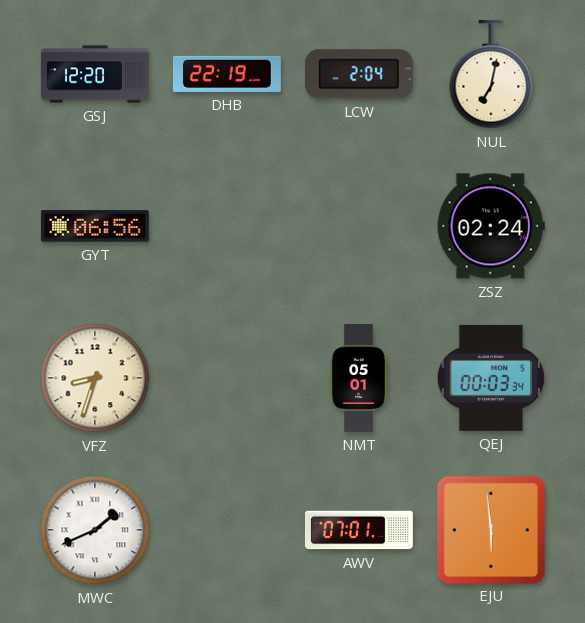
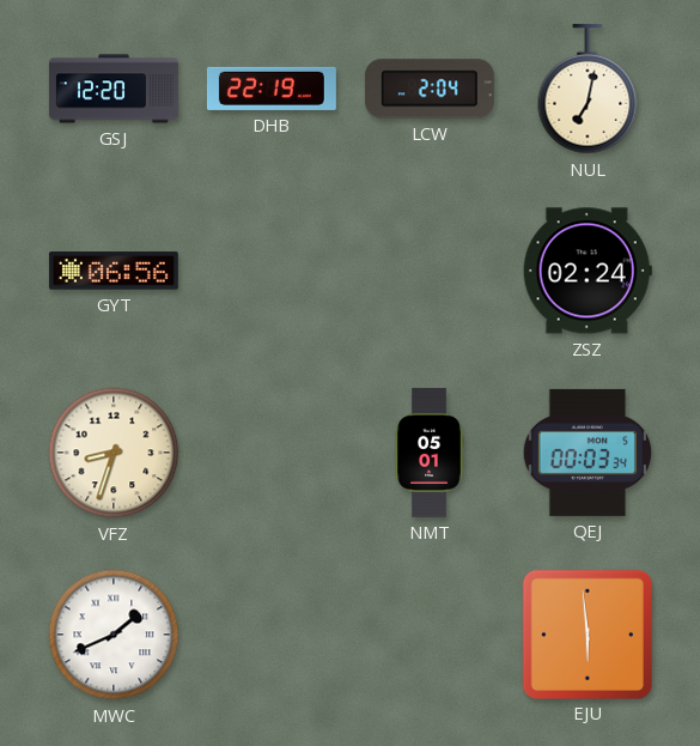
AWV: 07:01 -> none
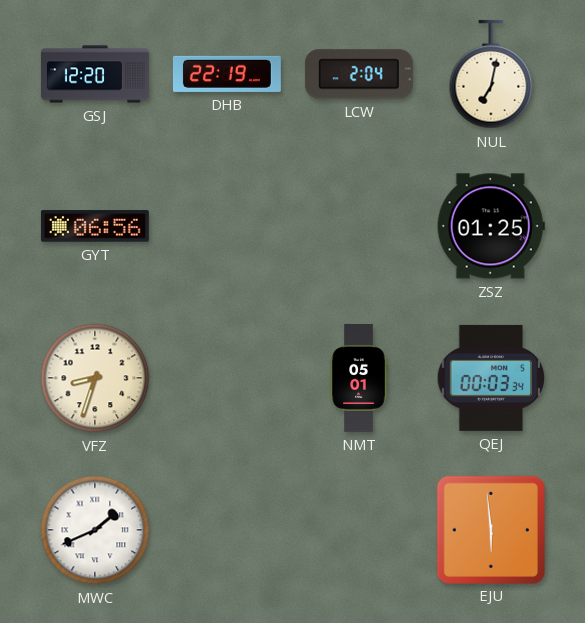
ZSZ: 02:24 -> 01:25
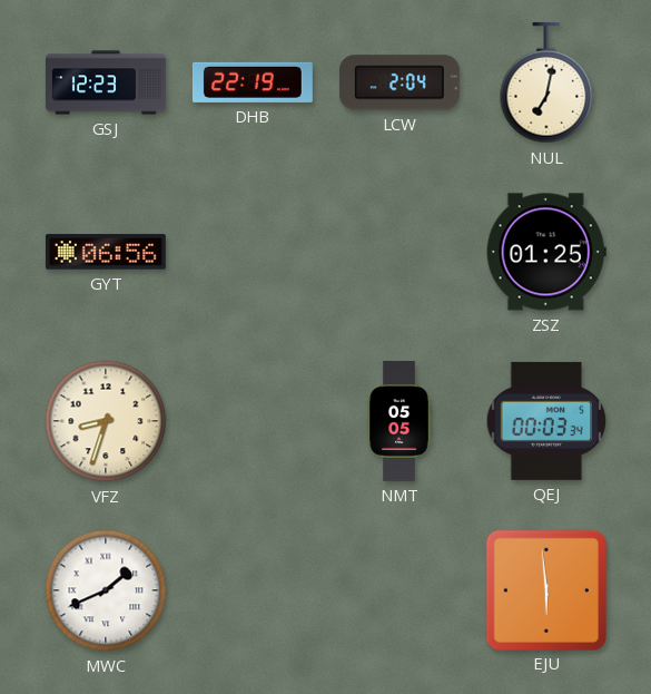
GSJ: 12:20 -> 12:23
NMT: 05:01 -> 05:05
